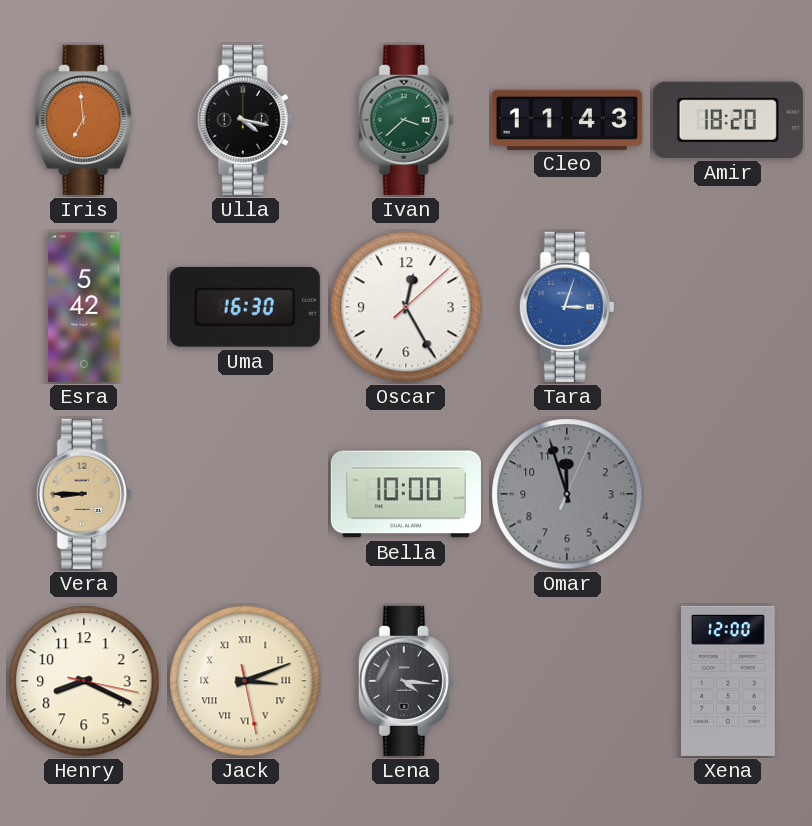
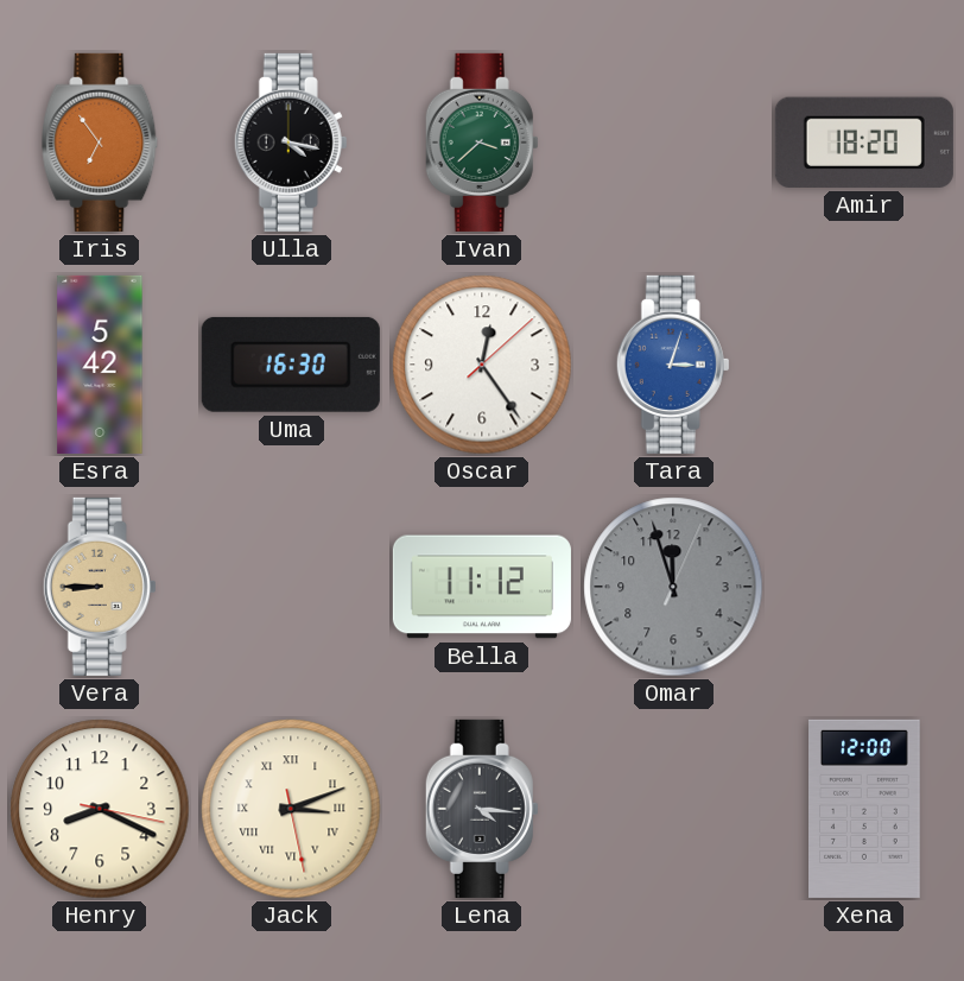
Iris: 6:59 -> 6:54
Cleo: 11:43 -> none
Oscar: 12:25 -> 12:24
Bella: 10:00 -> 11:12
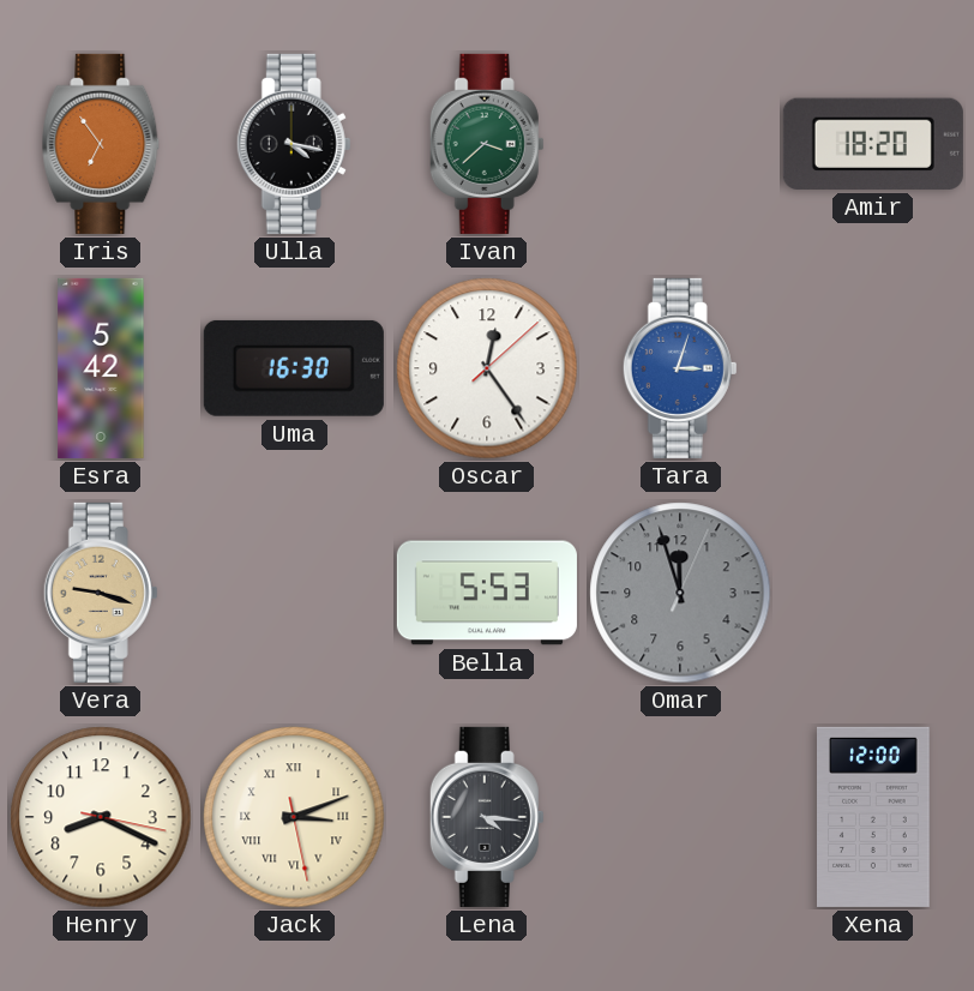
Vera: 8:45 -> 9:18
Bella: 11:12 -> 5:53
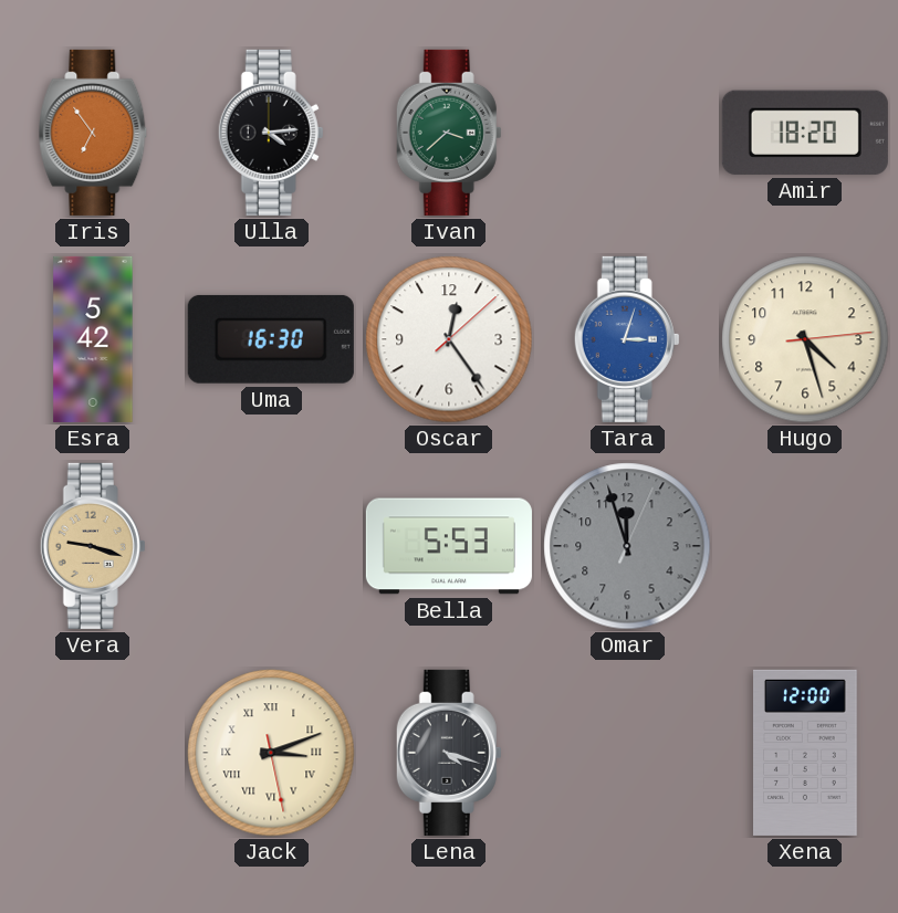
Ulla: 4:17 -> 4:14
Hugo: none -> 4:27
Henry: 8:19 -> none
Lena: 4:16 -> 4:18
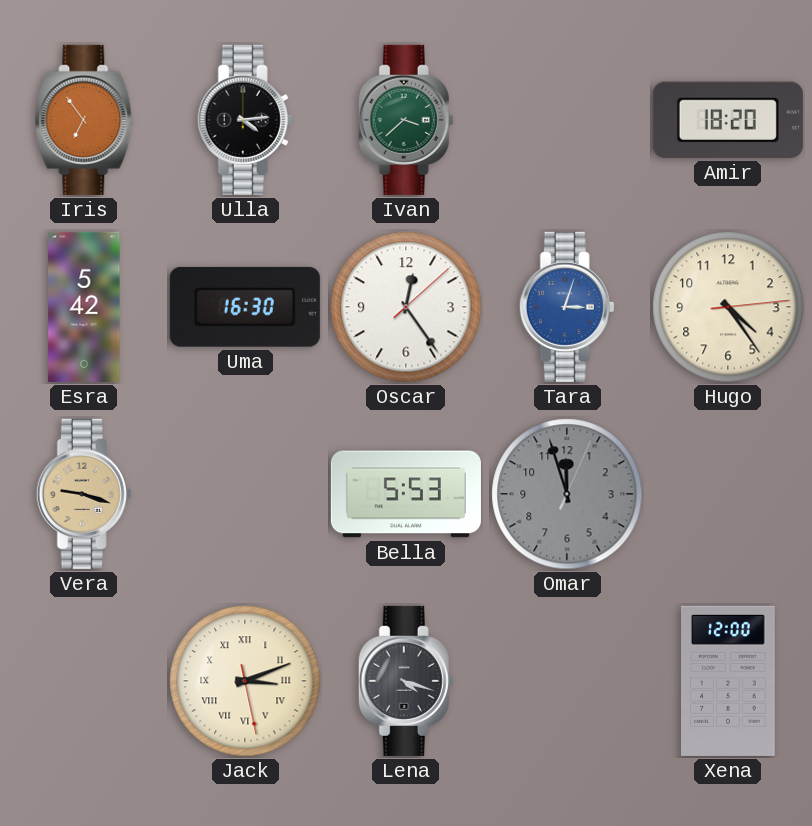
Hugo: 4:27 -> 4:24
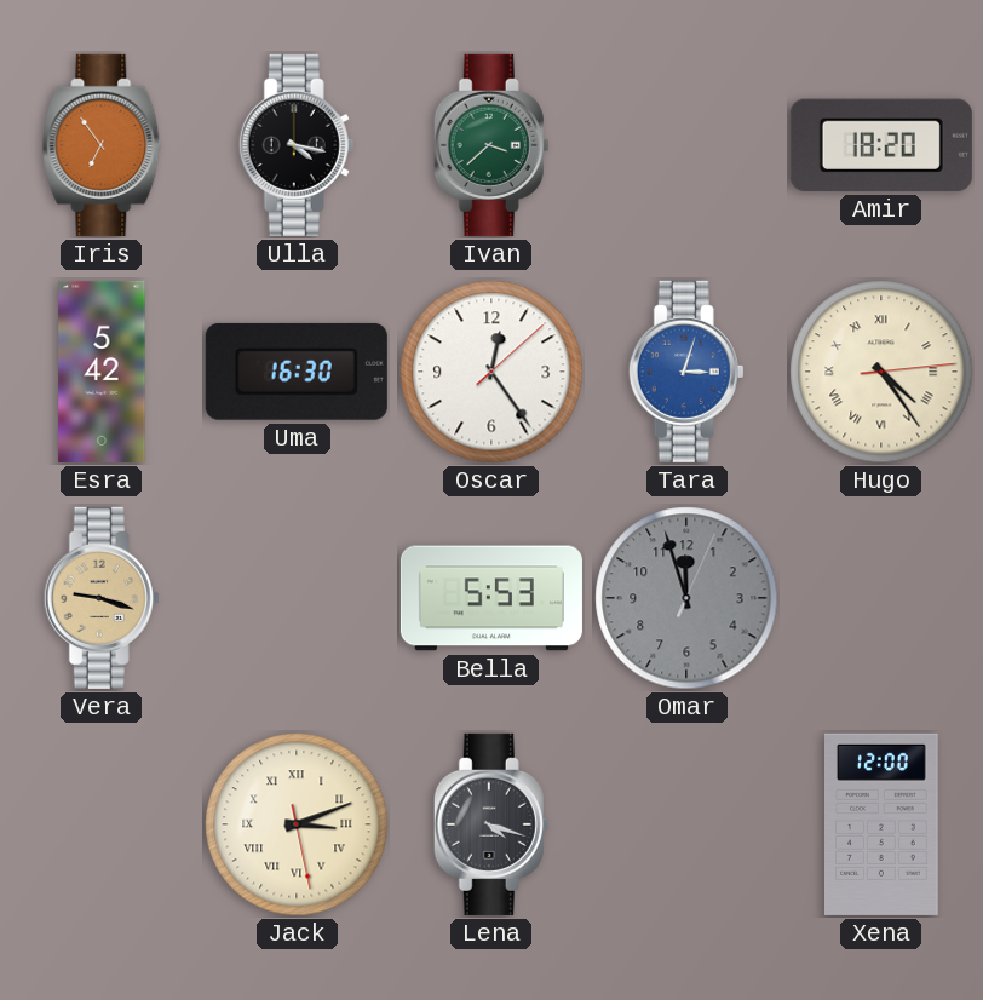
Ulla: 4:14 -> 4:17
Hugo numerals: Arabic -> Roman
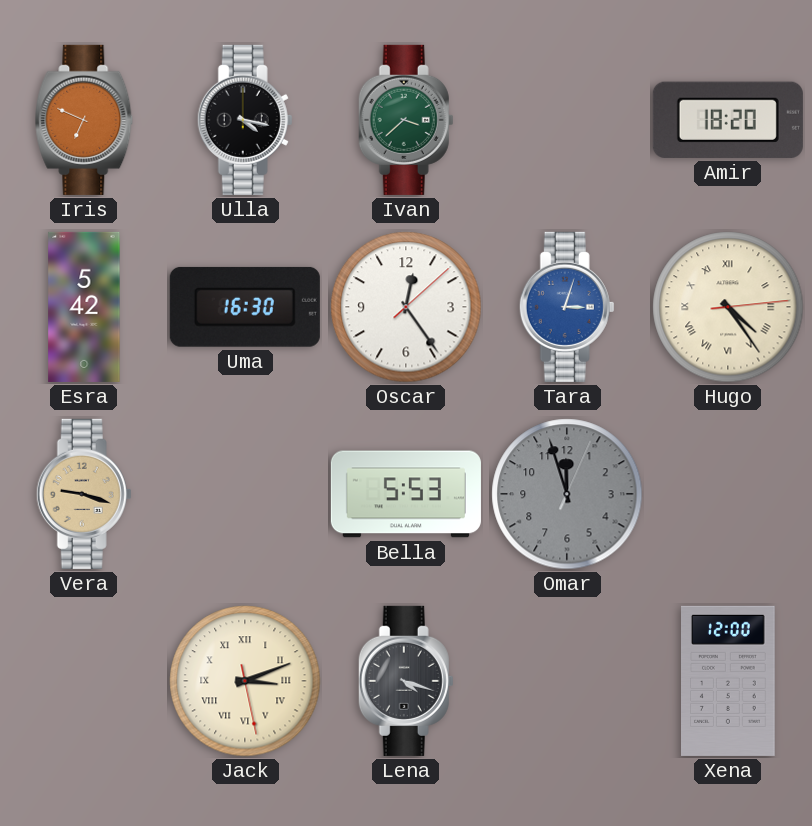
Iris: 6:54 -> 6:49
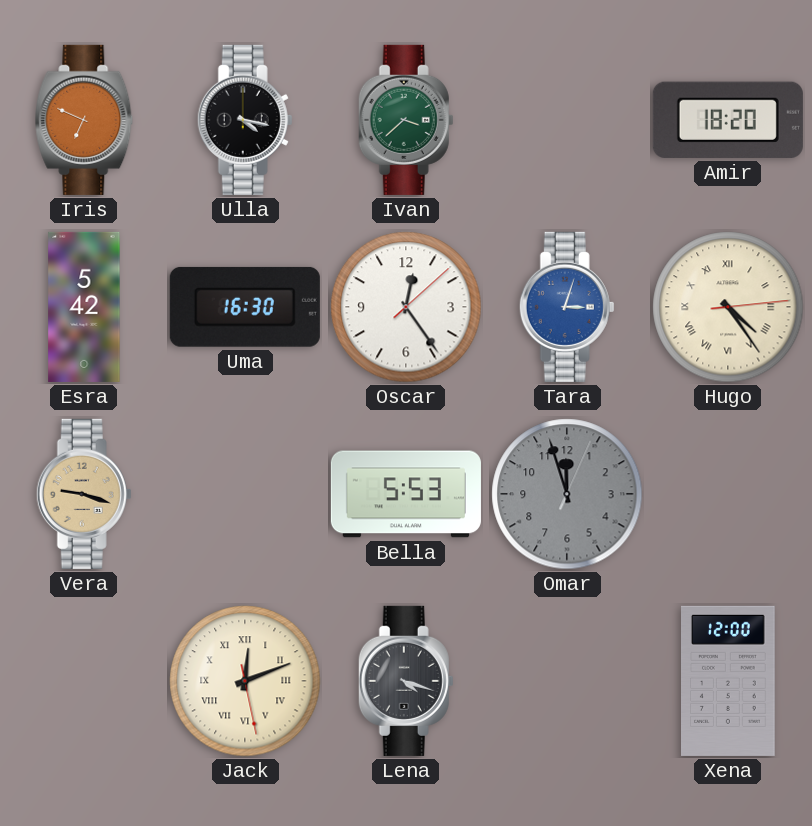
Jack: 3:11 -> 12:11
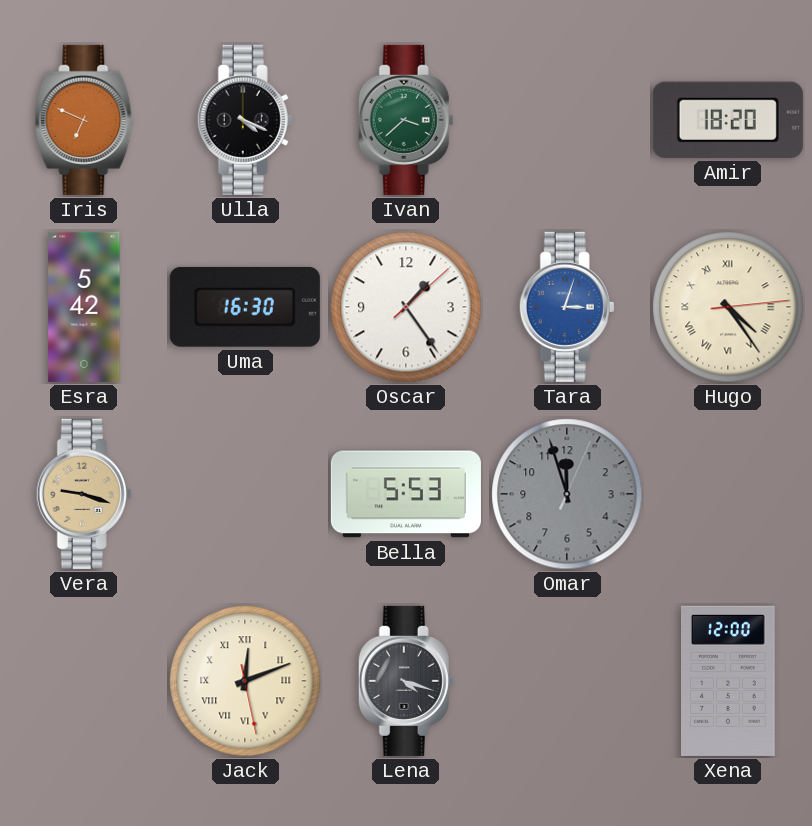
Ulla: 4:17 -> 4:19
Oscar: 12:24 -> 1:24
